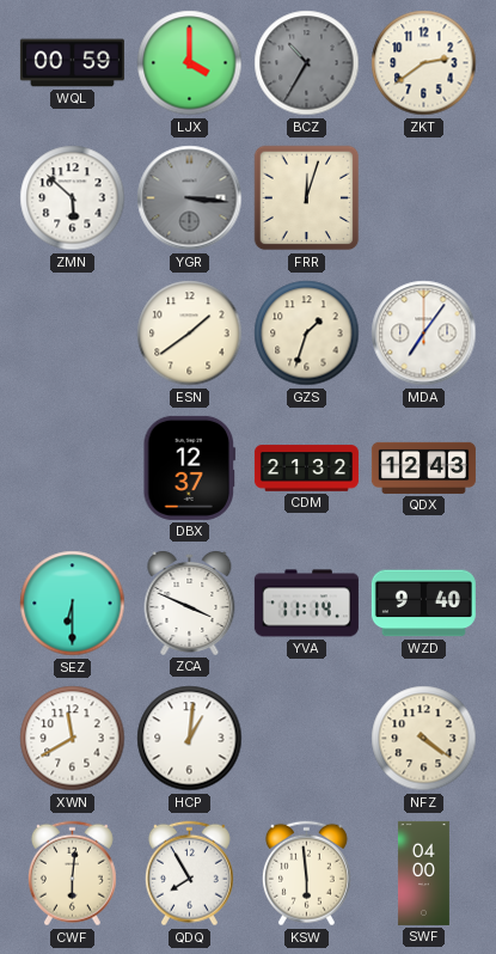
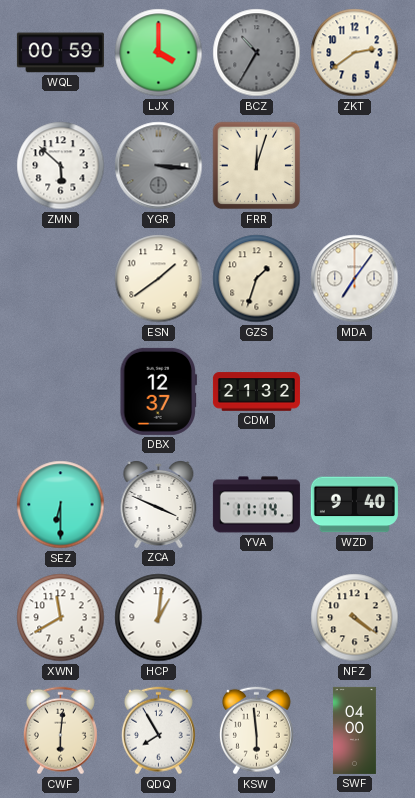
QDX: 12:43 -> none
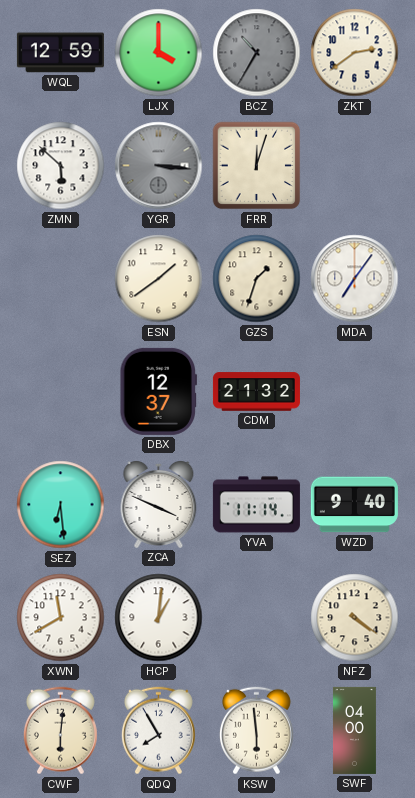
WQL: 00:59 -> 12:59
SEZ: 6:30 -> 6:29
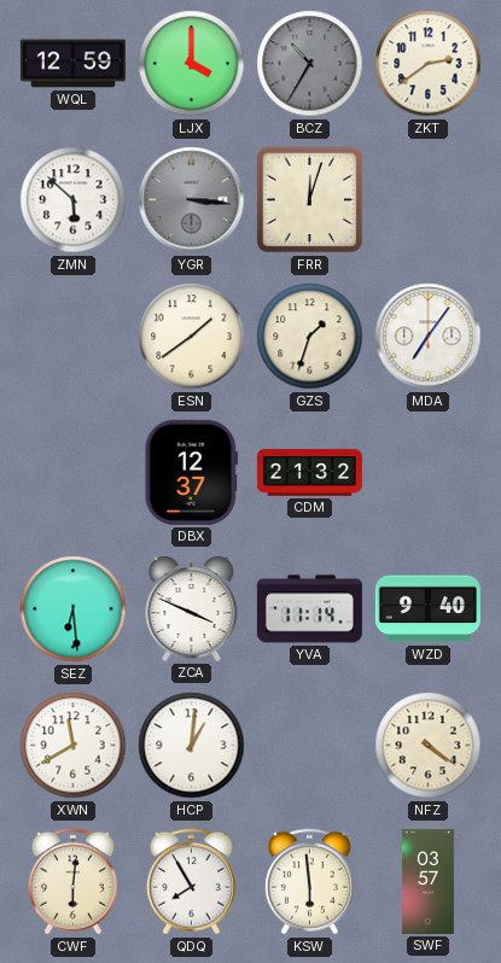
SWF: 04:00 -> 03:57
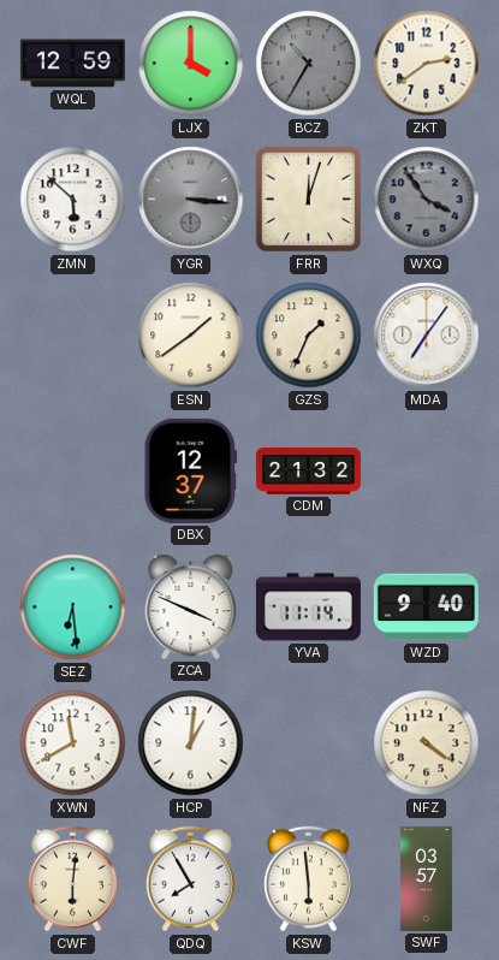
WXQ: none -> 3:54
GZS: 1:33 -> 1:34
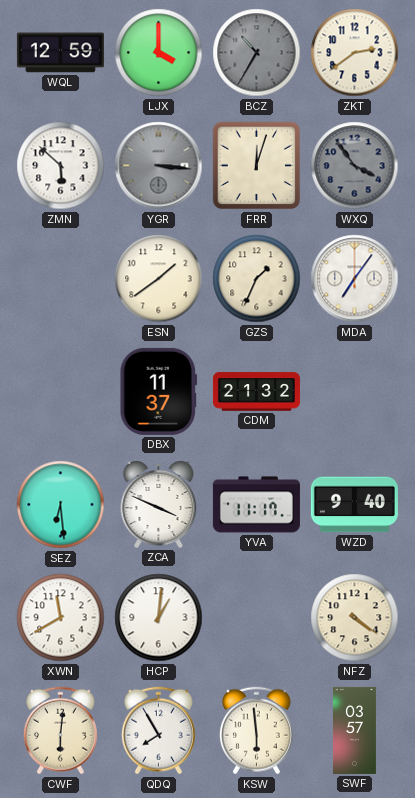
DBX: 12:37 -> 11:37
YVA: 11:14 -> 11:17
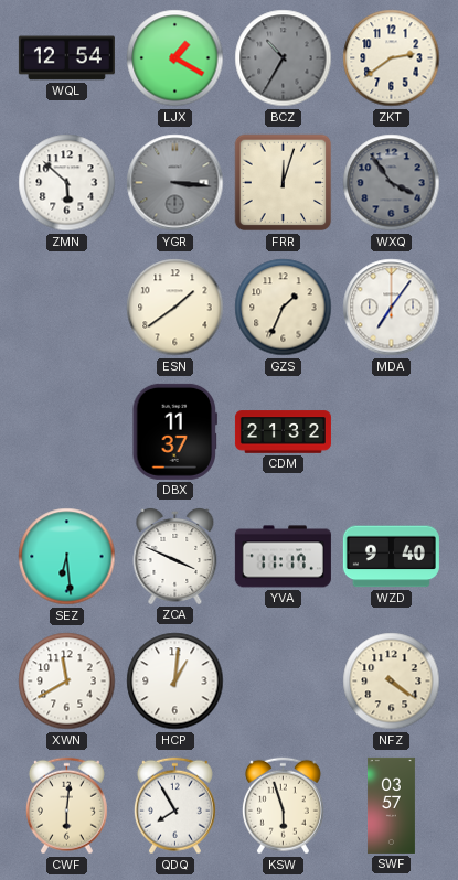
WQL: 12:59 -> 12:54
LJX: 4:00 -> 1:20
KSW: 5:59 -> 5:57
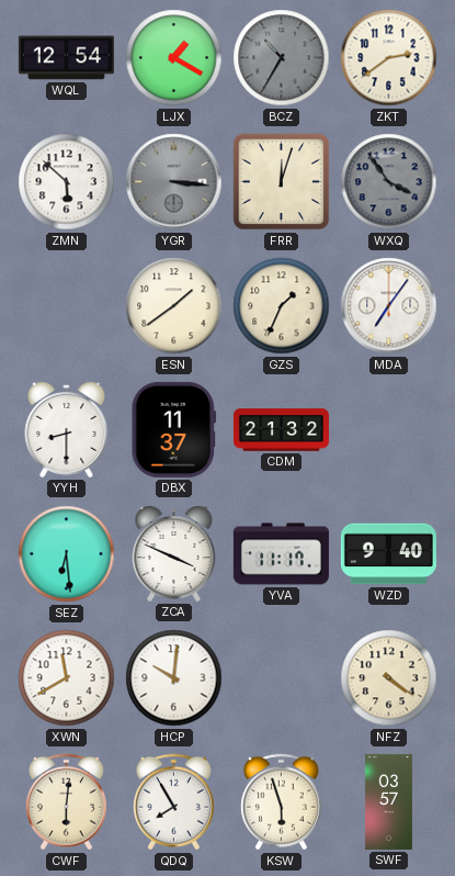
YYH: none -> 8:30
HCP: 1:01 -> 10:01
